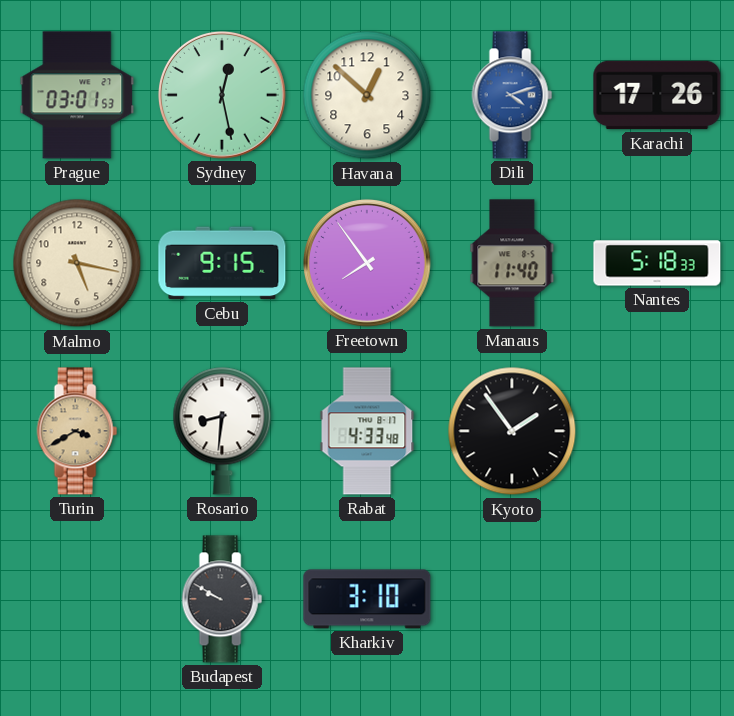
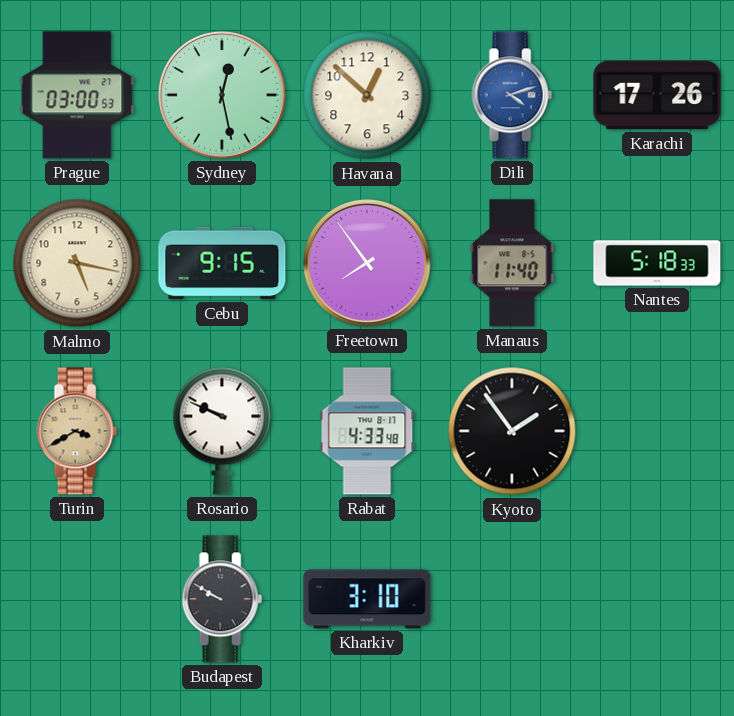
Prague: 03:01 -> 03:00
Rosario: 8:31 -> 9:49
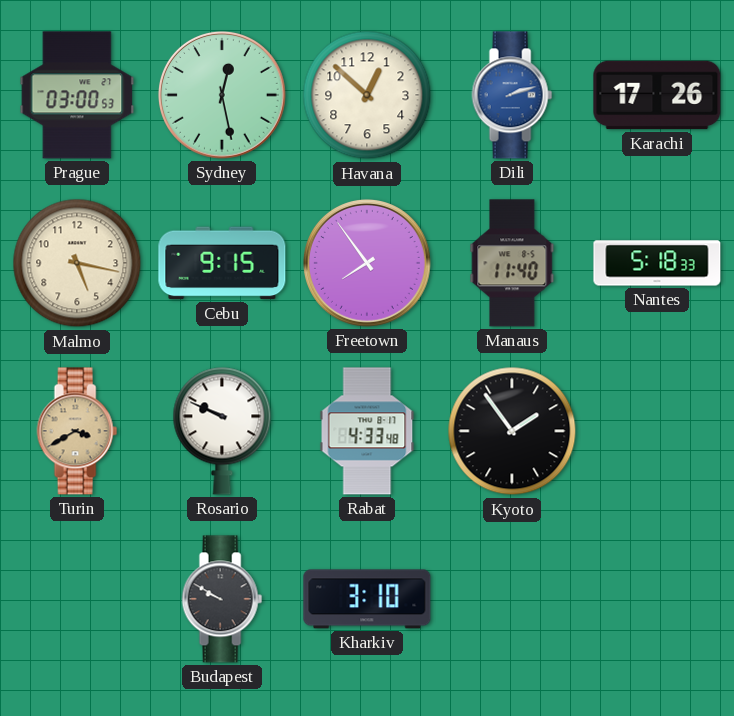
Dili: 4:12 -> 2:12
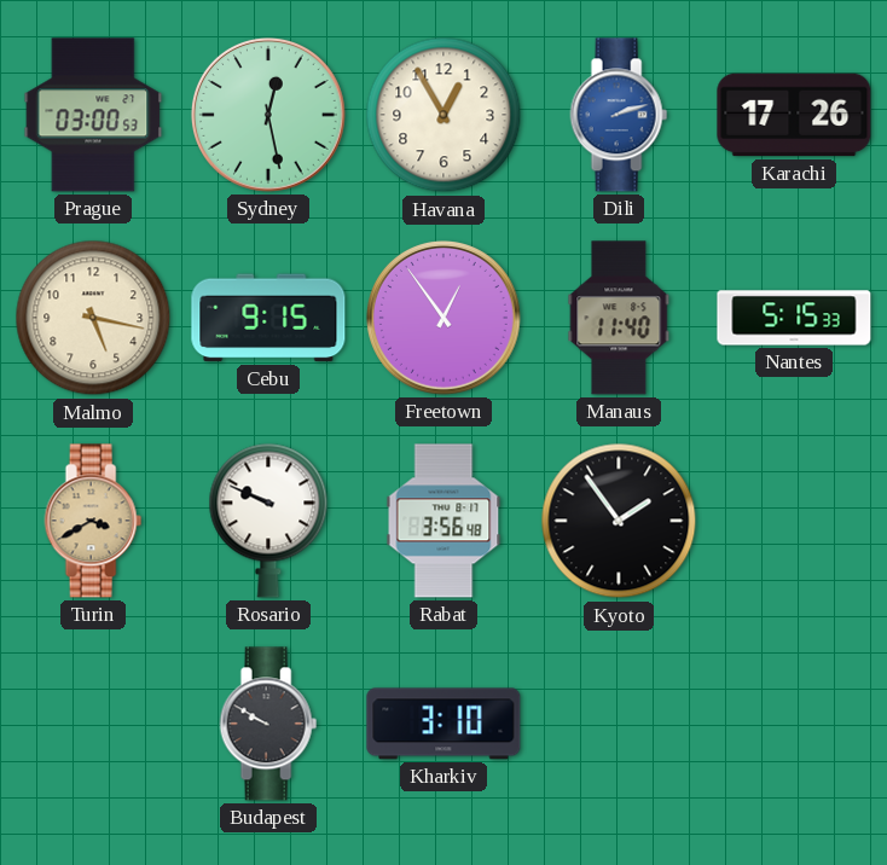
Havana: 12:52 -> 12:55
Freetown: 7:54 -> 12:54
Nantes: 5:18 -> 5:15
Rabat: 4:33 -> 3:56
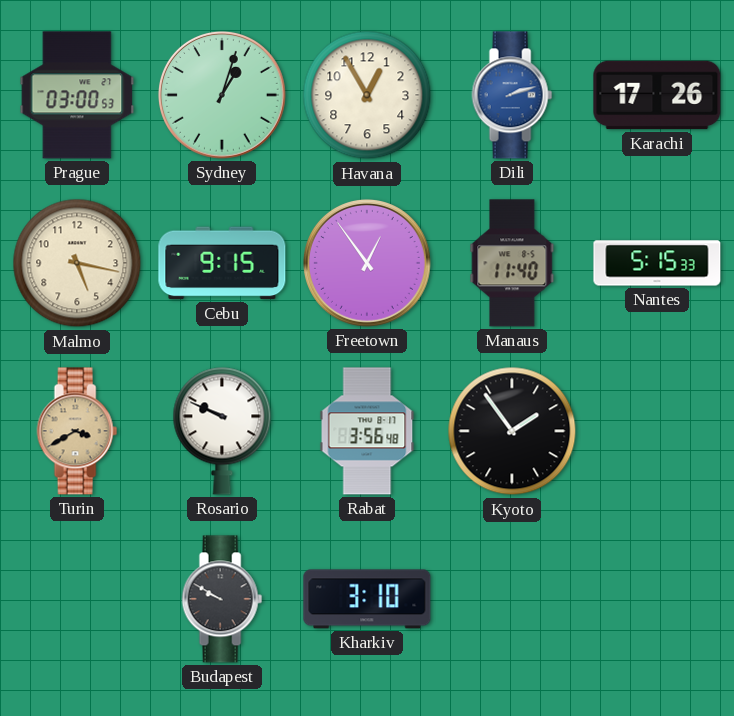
Sydney: 12:28 -> 1:03
